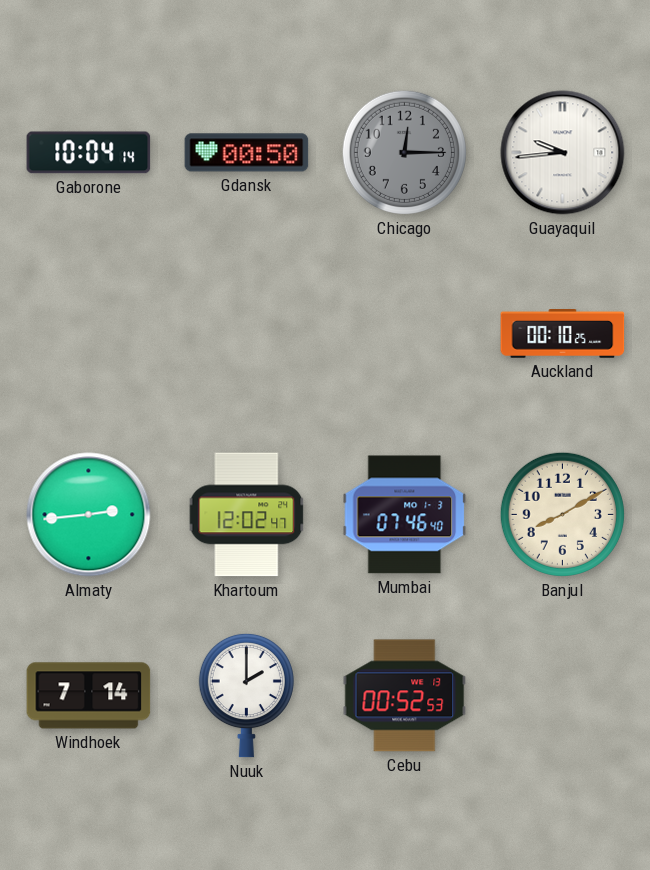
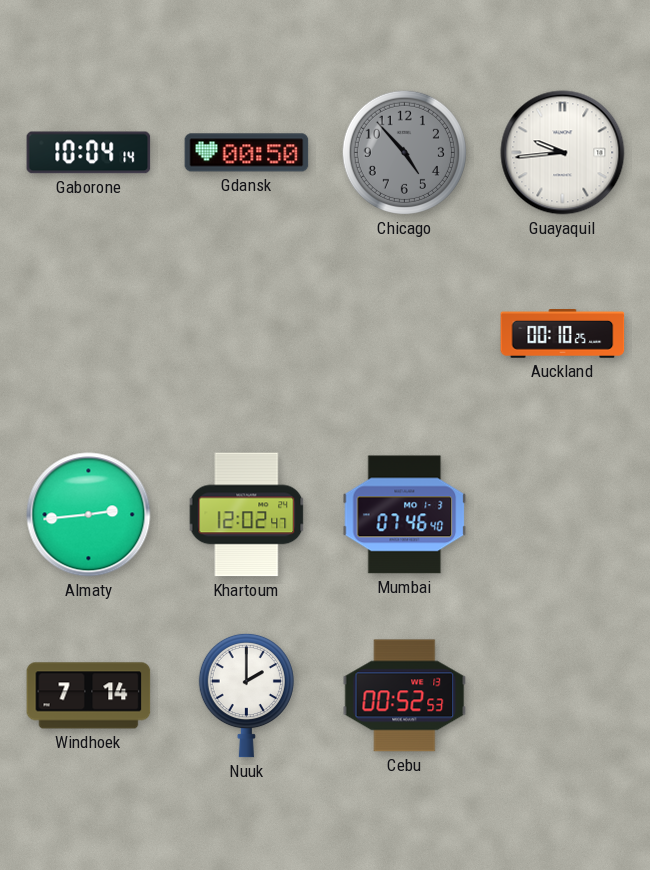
Chicago: 12:15 -> 4:53
Banjul: 8:10 -> none
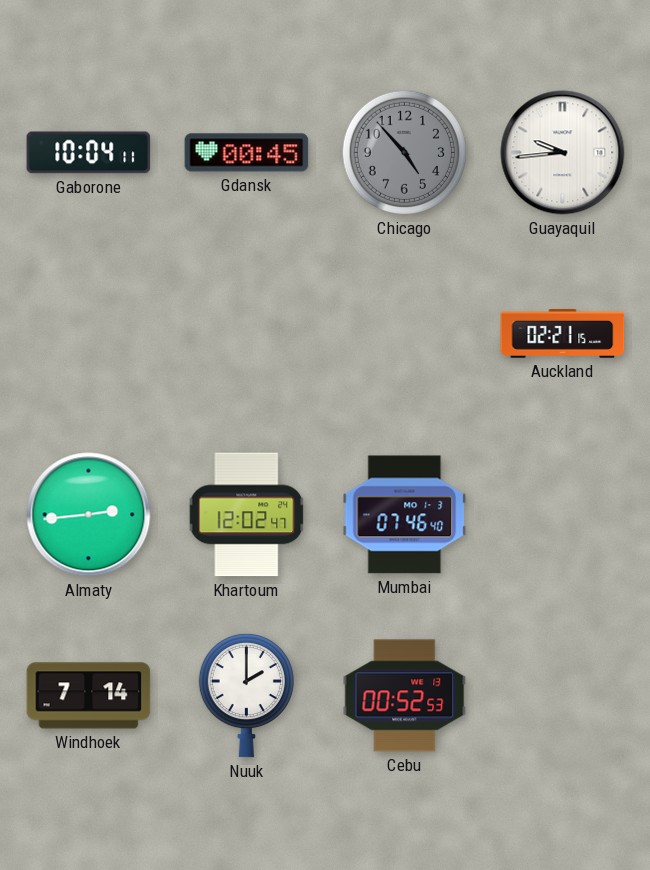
Gaborone: 10:04:14 -> 10:04:11
Gdansk: 00:50 -> 00:45
Auckland: 00:10 -> 02:21
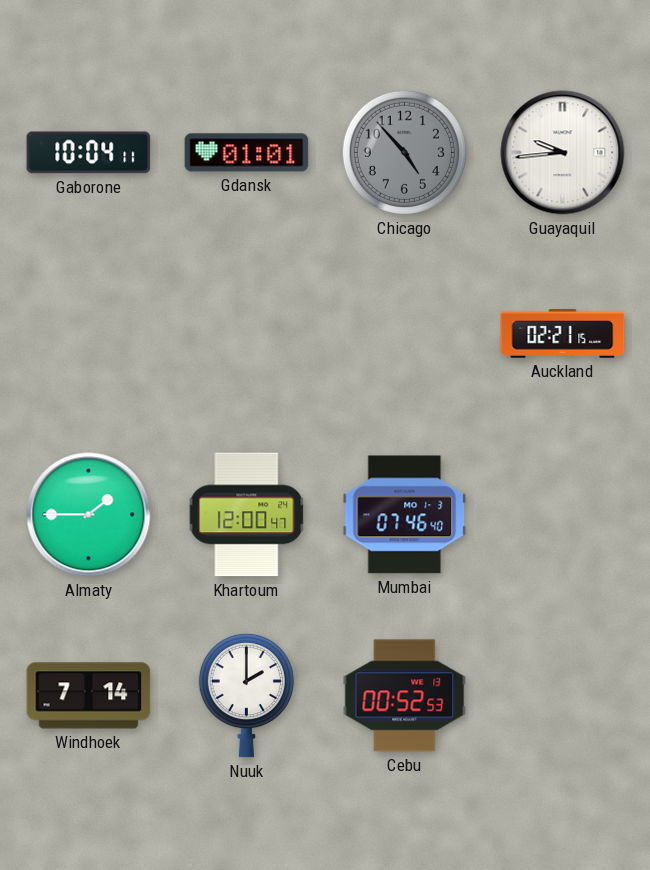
Gdansk: 00:45 -> 01:01
Almaty: 2:44 -> 1:45
Khartoum: 12:02 -> 12:00
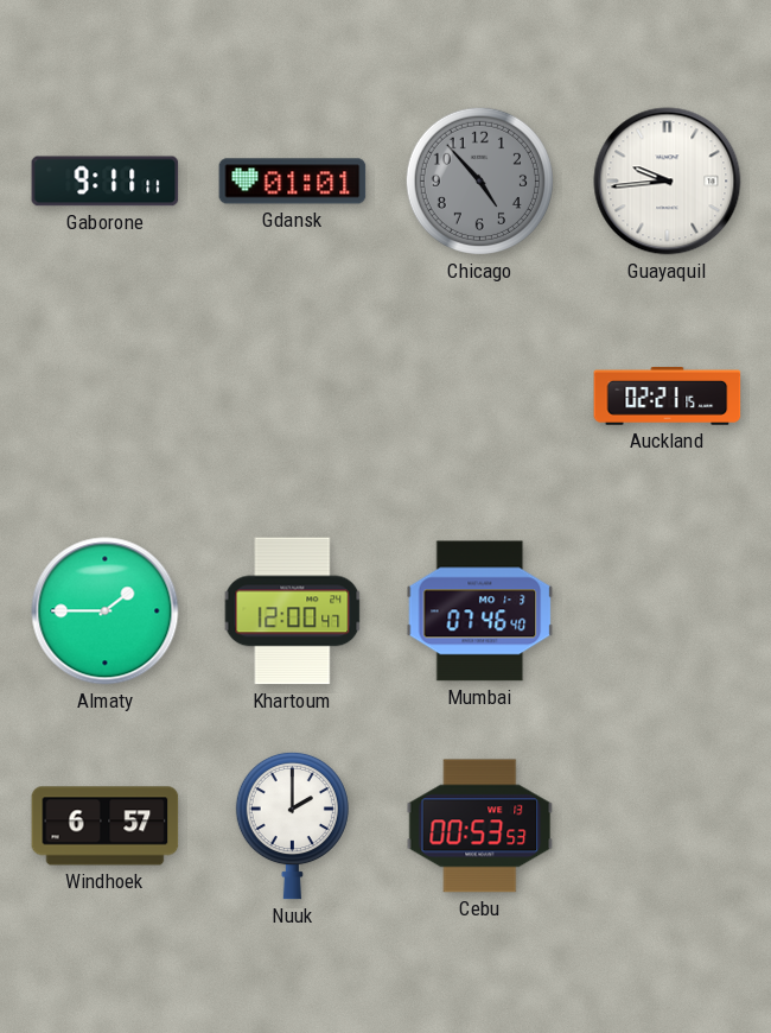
Gaborone: 10:04 -> 9:11
Windhoek: 7:14 -> 6:57
Cebu: 00:52 -> 00:53
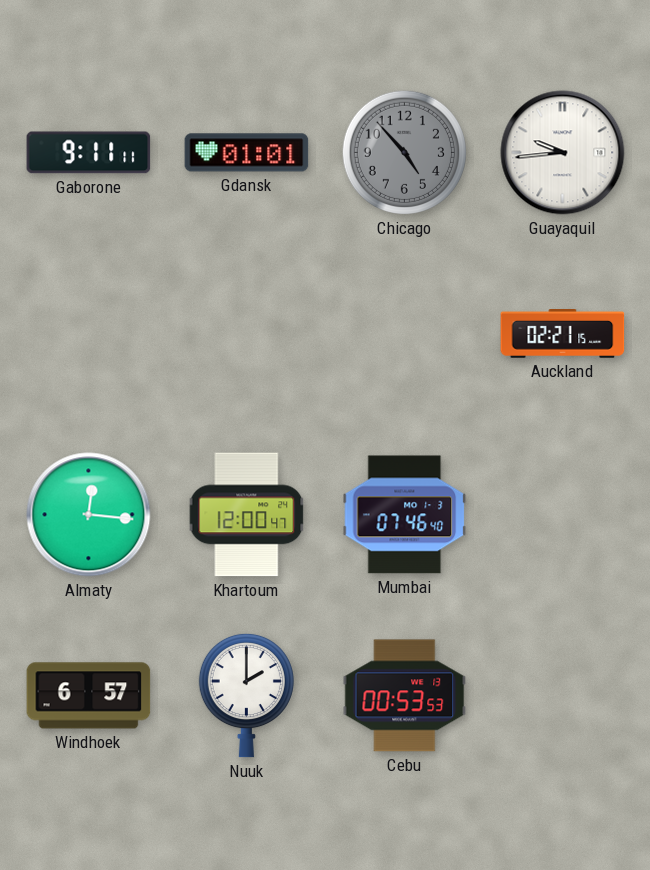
Almaty: 1:45 -> 12:16
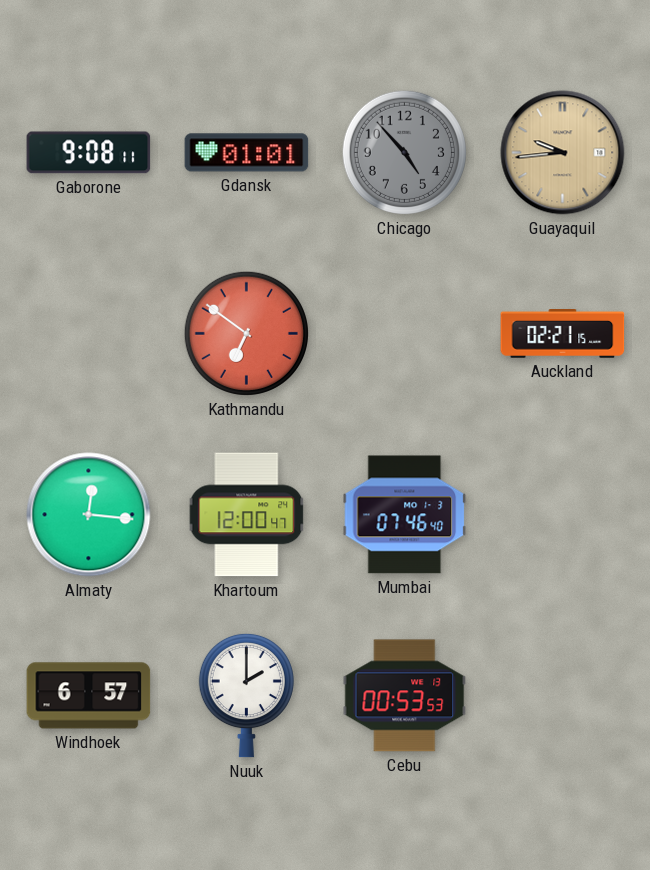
Gaborone: 9:11 -> 9:08
Guayaquil dial: white -> champagne
Kathmandu: none -> 6:51
